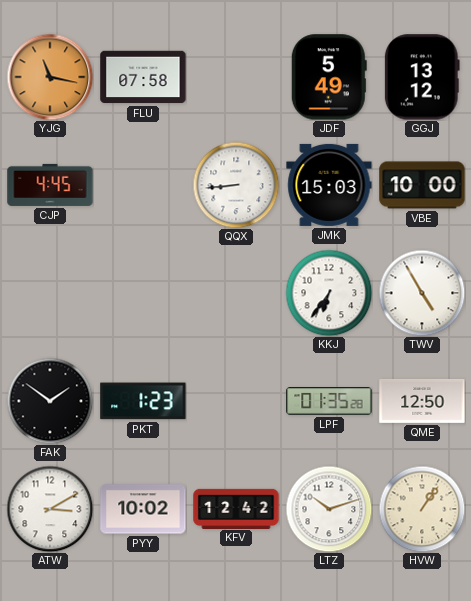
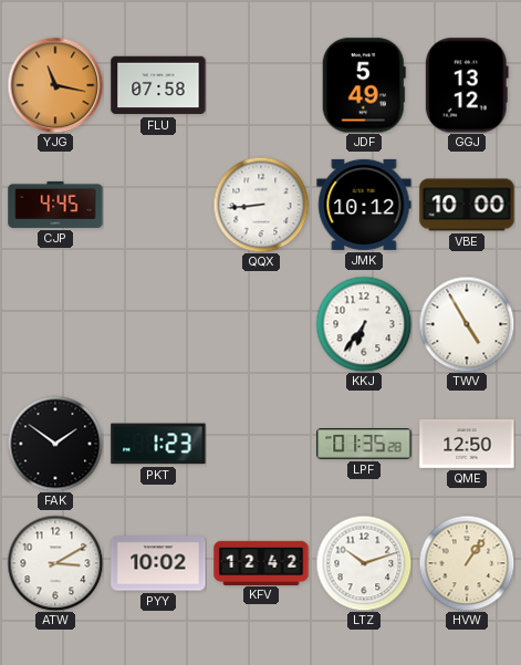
JMK: 15:03 -> 10:12
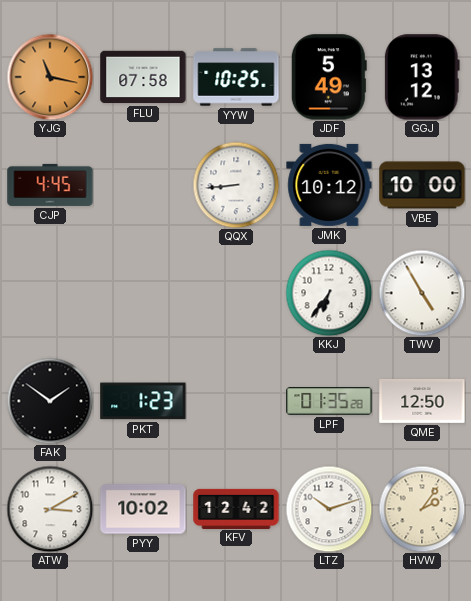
YYW: none -> 10:25
HVW: 1:06 -> 2:06
